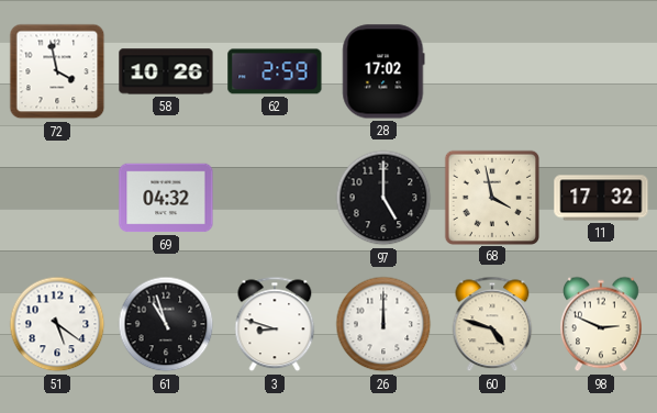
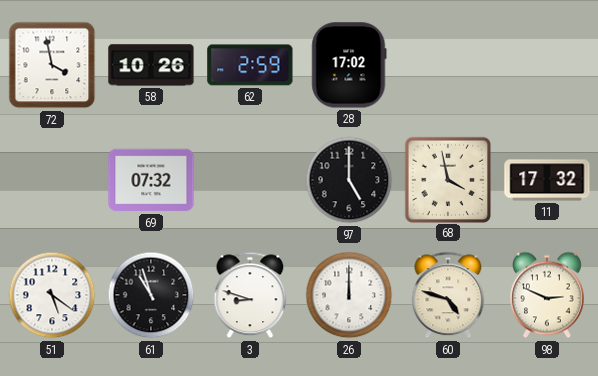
69: 04:32 -> 07:32
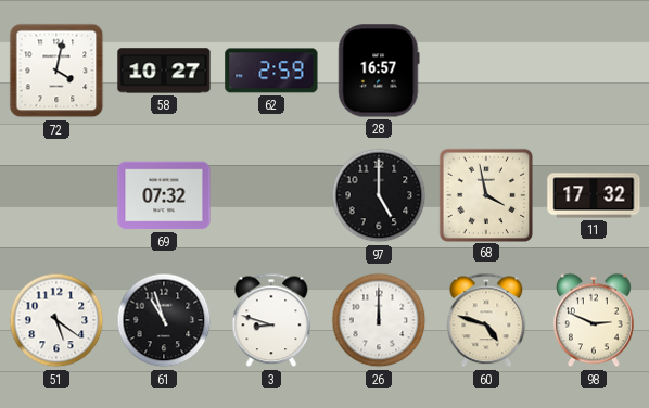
72: 3:58 -> 4:02
58: 10:26 -> 10:27
28: 17:02 -> 16:57
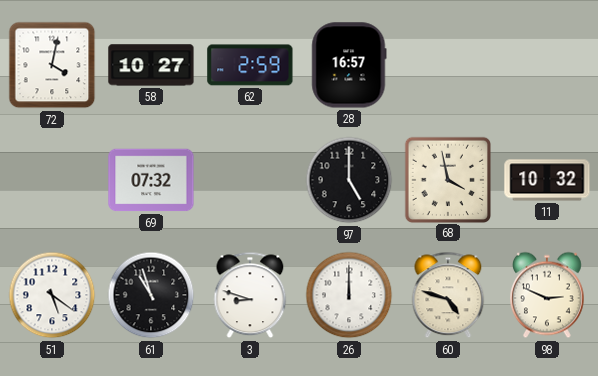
11: 17:32 -> 10:32
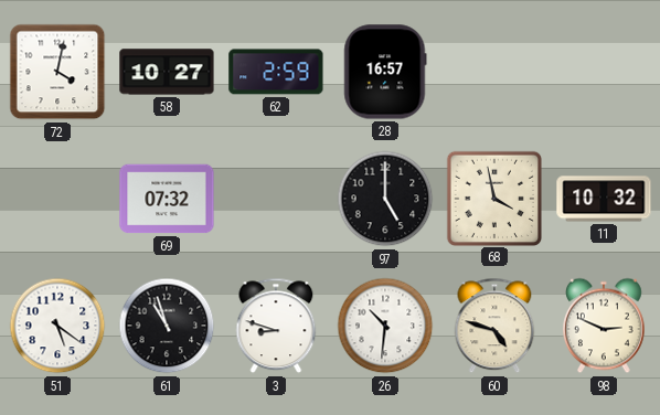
26: 12:00 -> 10:31
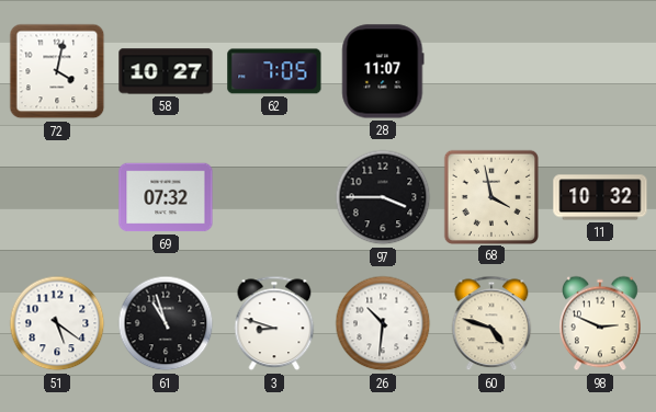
62: 2:59 -> 7:05
28: 16:57 -> 11:07
97: 5:00 -> 3:45
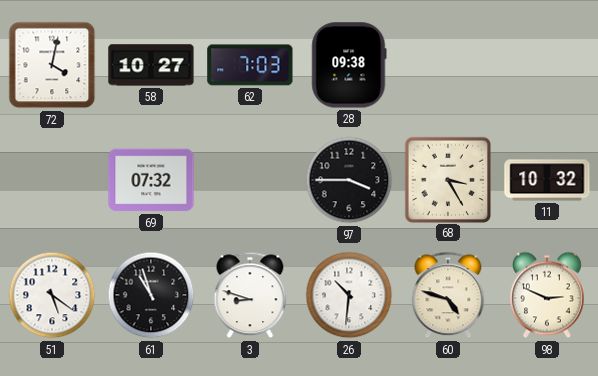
62: 7:05 -> 7:03
28: 11:07 -> 09:38
68: 3:58 -> 3:25
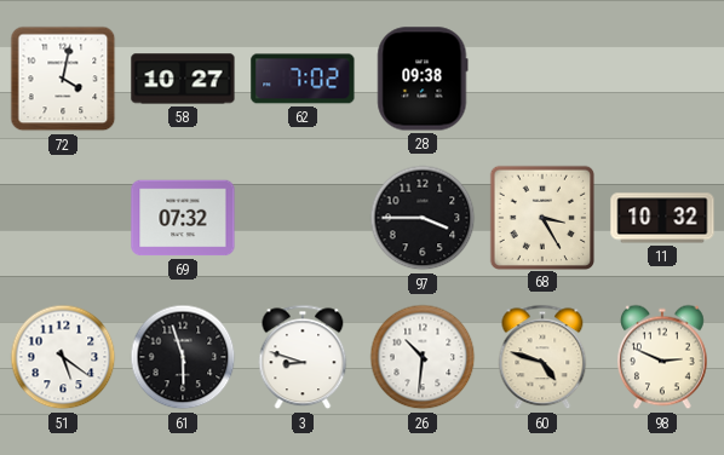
62: 7:03 -> 7:02
61: 10:57 -> 5:57
